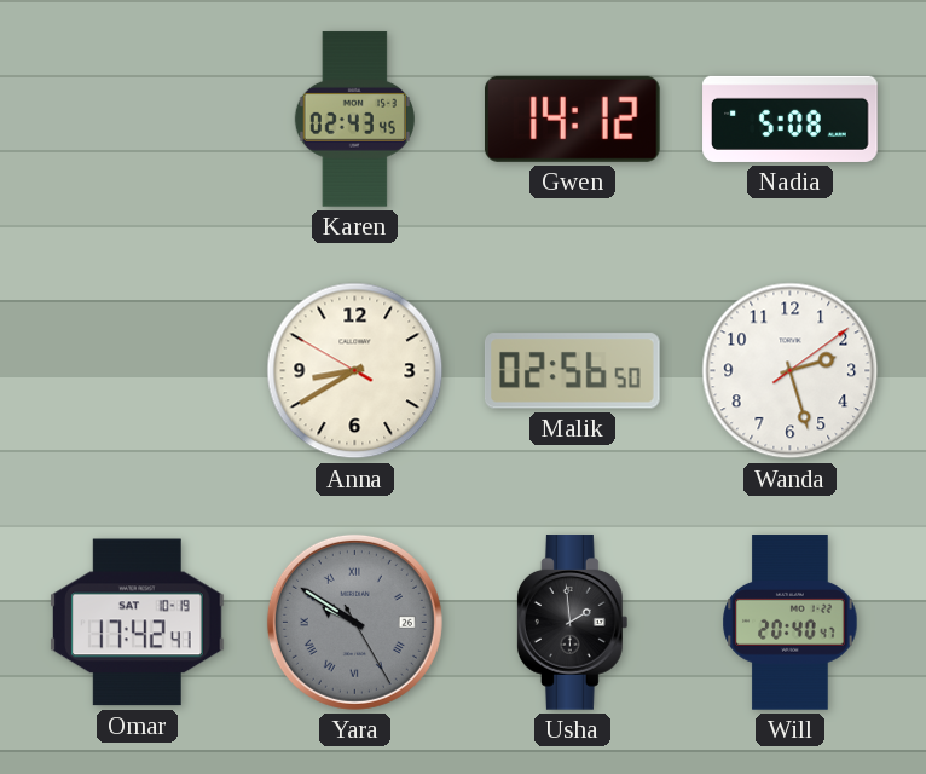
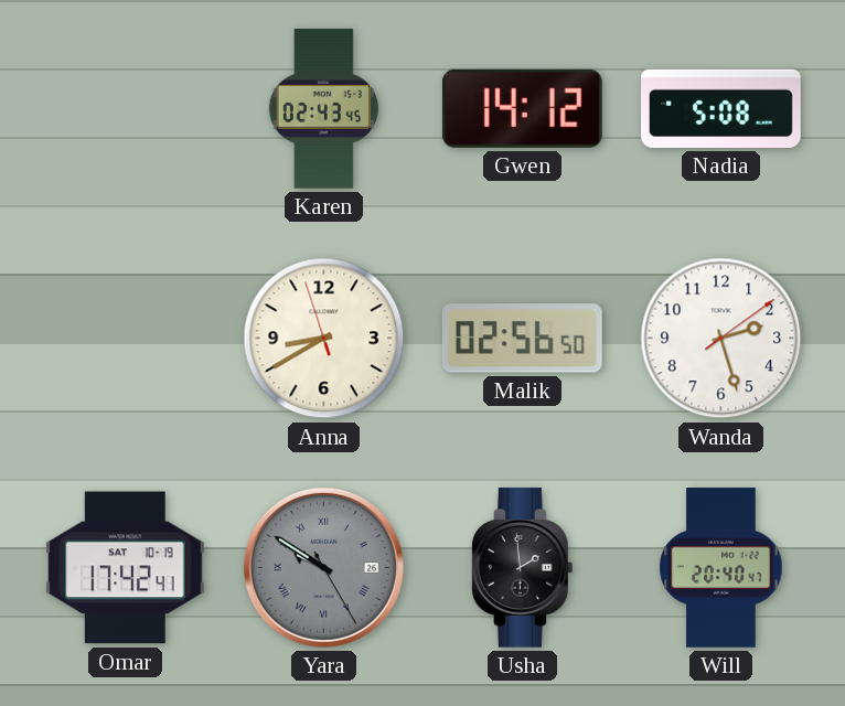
Anna: 8:39:50 -> 8:39:57
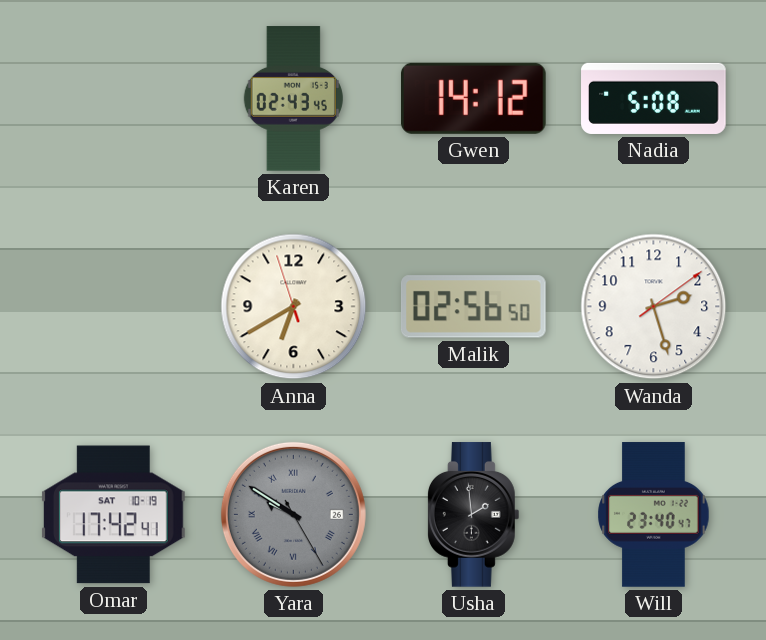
Anna: 8:39 -> 6:39
Will: 20:40 -> 23:40
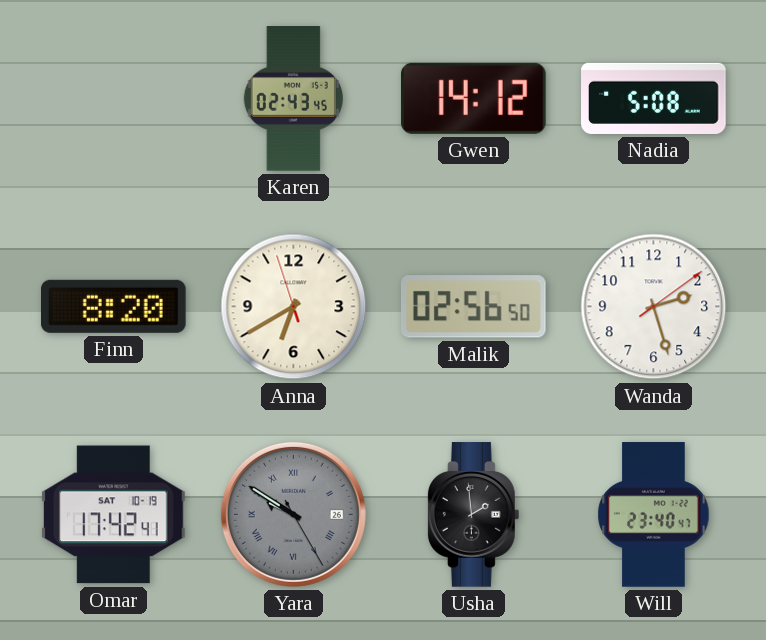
Finn: none -> 8:20
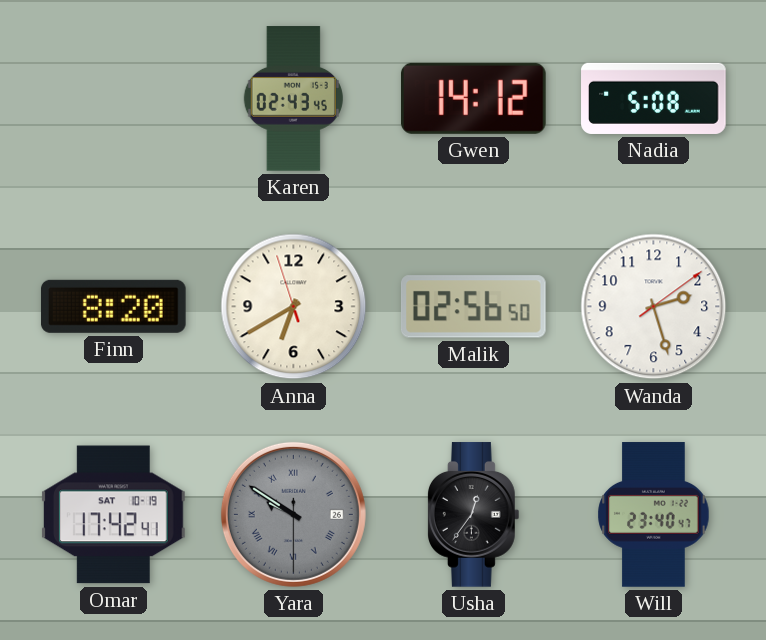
Yara: 9:50:25 -> 9:50:30
Usha: 1:59 -> 12:36
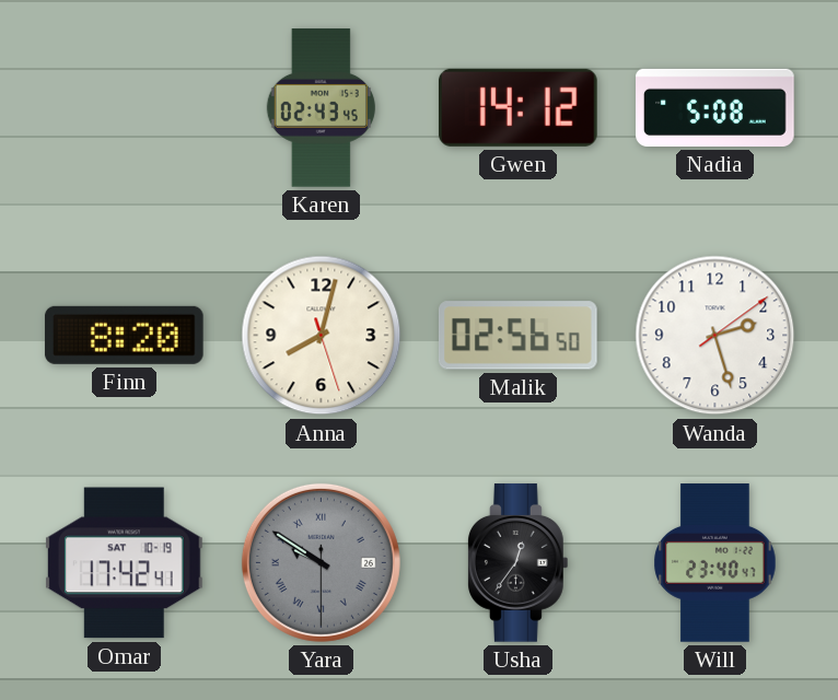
Anna: 6:39 -> 8:02
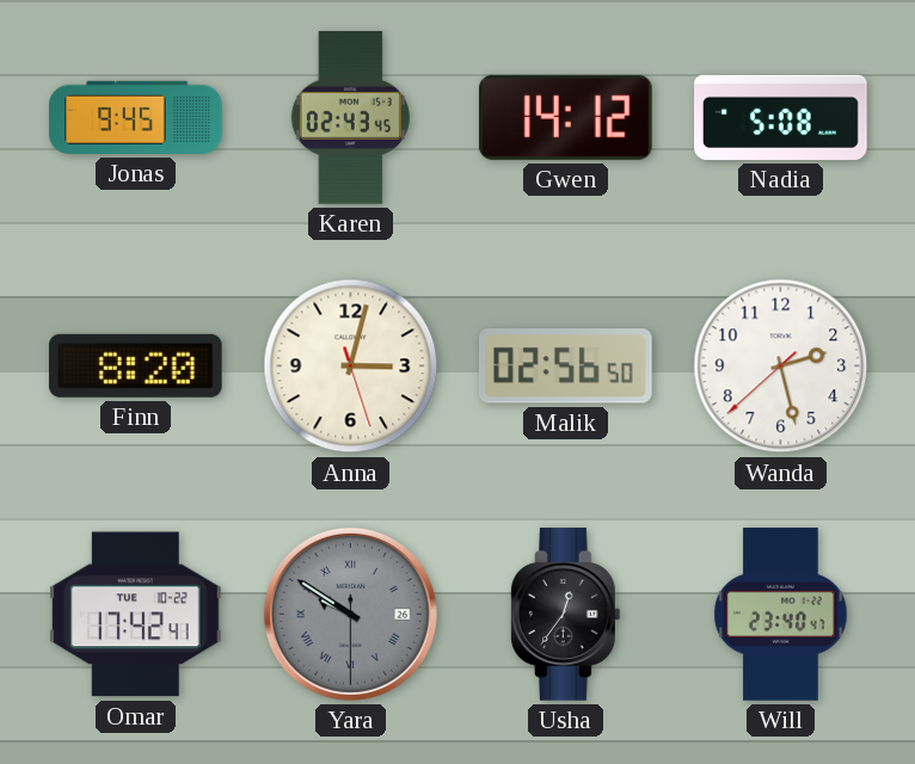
Jonas: none -> 9:45
Anna: 8:02 -> 3:02
Wanda: 2:27:09 -> 2:27:38
Omar date: SAT 10-19 -> TUE 10-22
